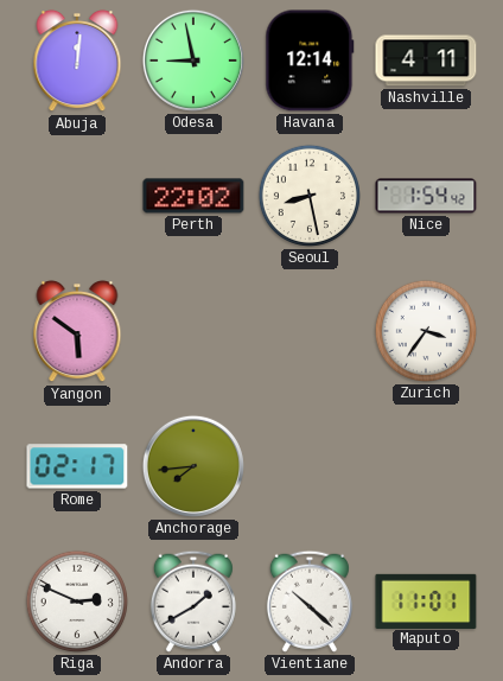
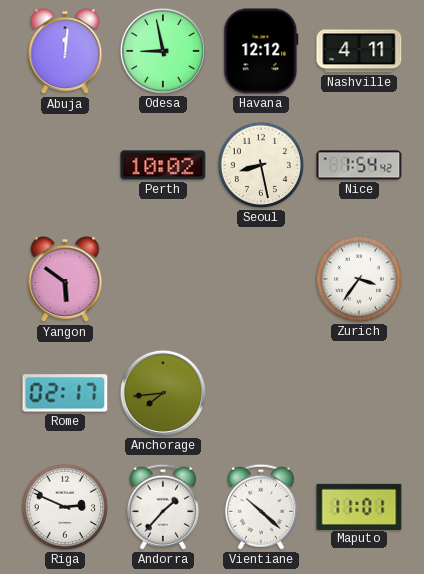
Havana: 12:14 -> 12:12
Perth: 22:02 -> 10:02
Andorra: 1:40 -> 1:37
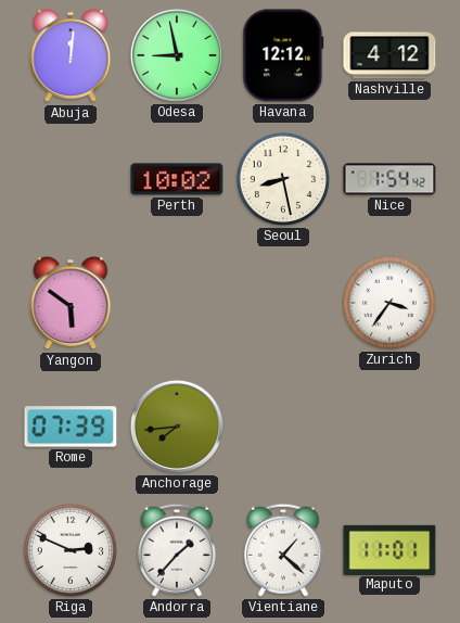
Nashville: 4:11 -> 4:12
Rome: 02:17 -> 07:39
Vientiane: 10:22 -> 1:22
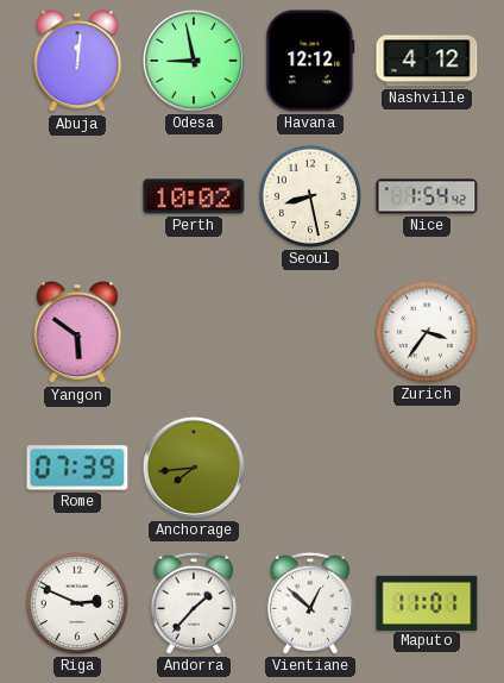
Vientiane: 1:22 -> 12:52
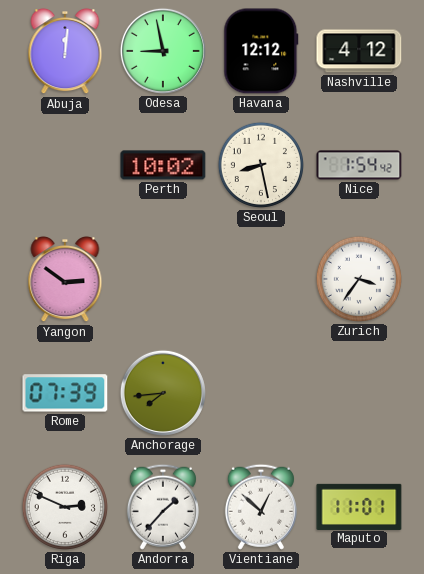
Yangon: 5:51 -> 2:51
